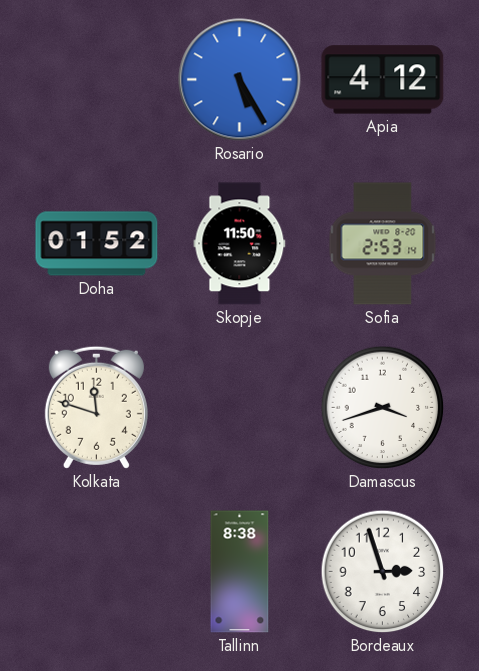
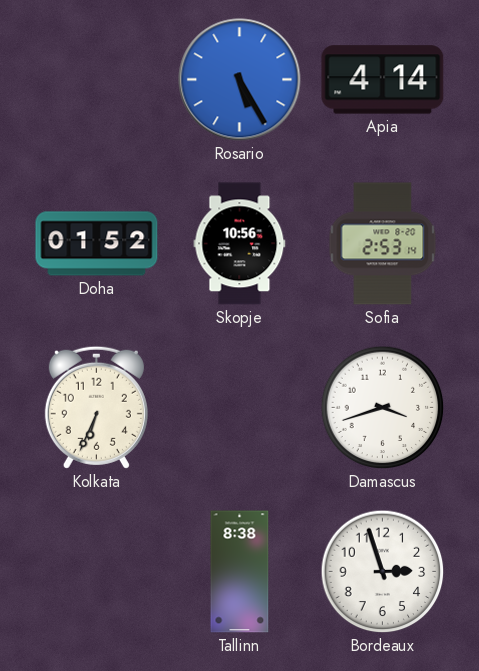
Apia: 4:12 -> 4:14
Skopje: 11:50 -> 10:56
Kolkata: 11:48 -> 6:34
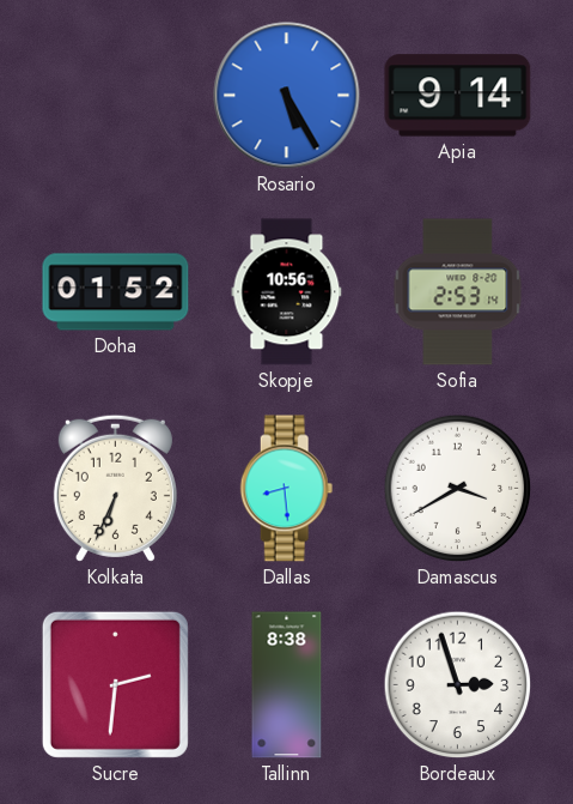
Apia: 4:14 -> 9:14
Dallas: none -> 8:29
Damascus: 3:42 -> 3:40
Sucre: none -> 2:31
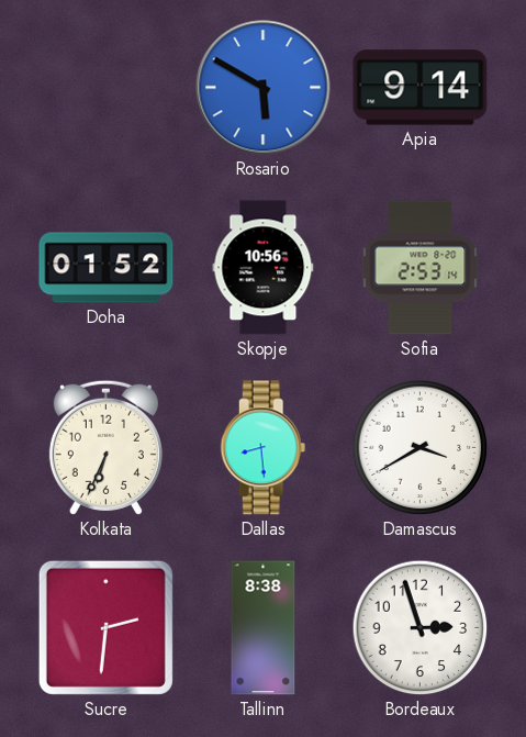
Rosario: 5:25 -> 5:50
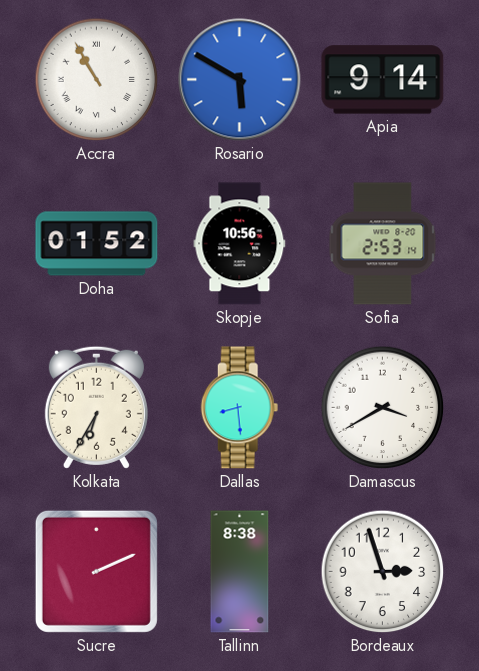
Accra: none -> 10:55
Kolkata: 6:34 -> 6:35
Sucre: 2:31 -> 2:11
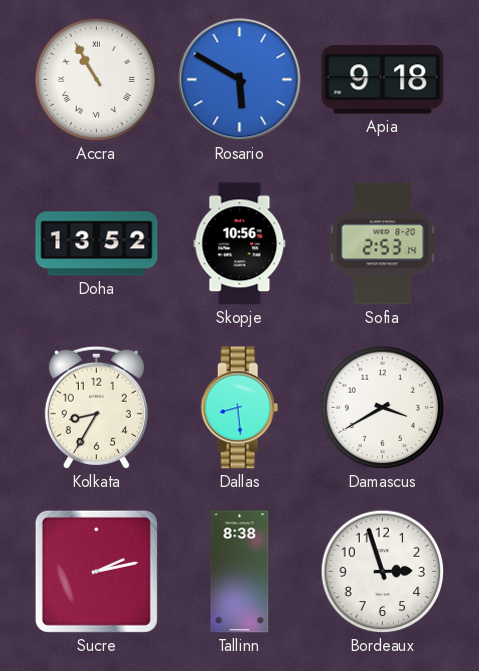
Apia: 9:14 -> 9:18
Doha: 01:52 -> 13:52
Kolkata: 6:35 -> 8:35
Sucre: 2:11 -> 2:13
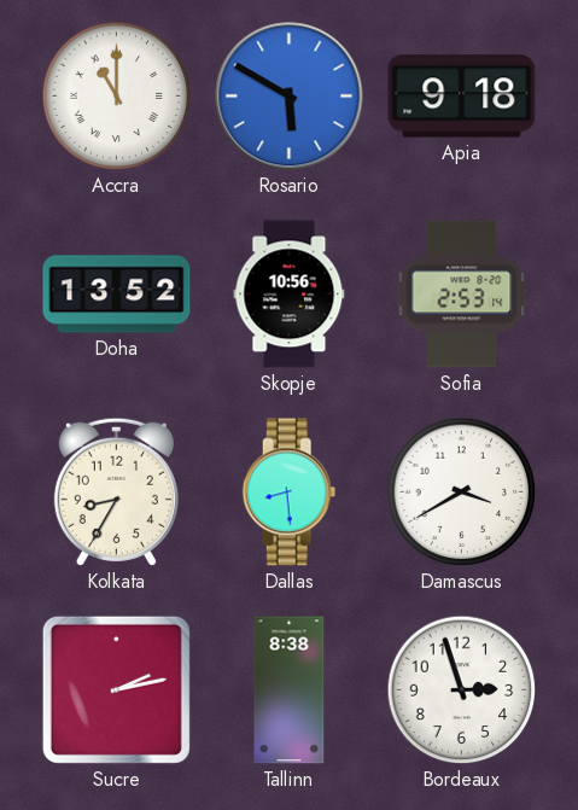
Accra: 10:55 -> 11:00
